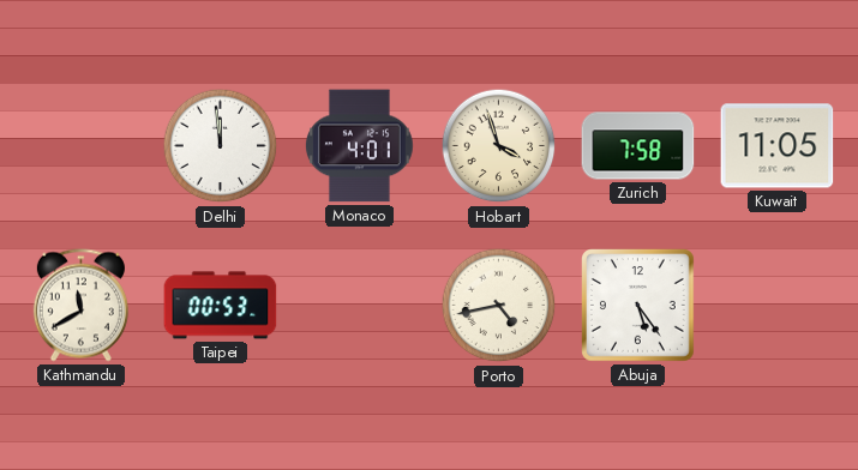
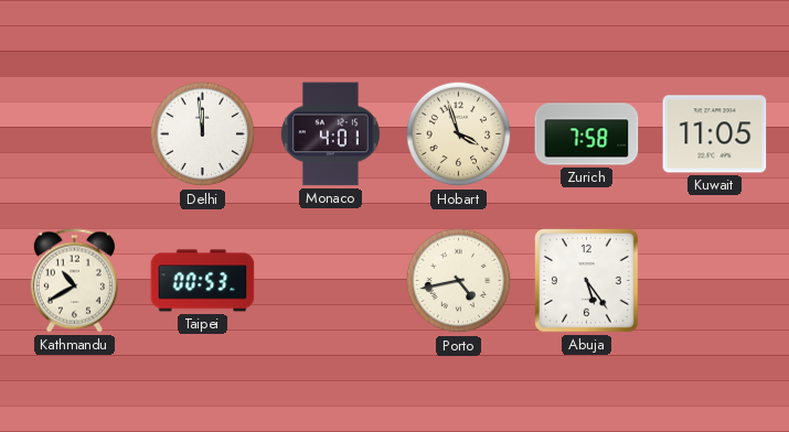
Kathmandu: 11:40 -> 10:40
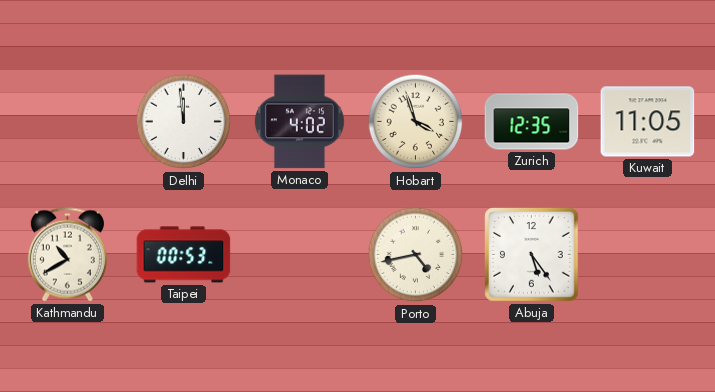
Monaco: 4:01 -> 4:02
Zurich: 7:58 -> 12:35
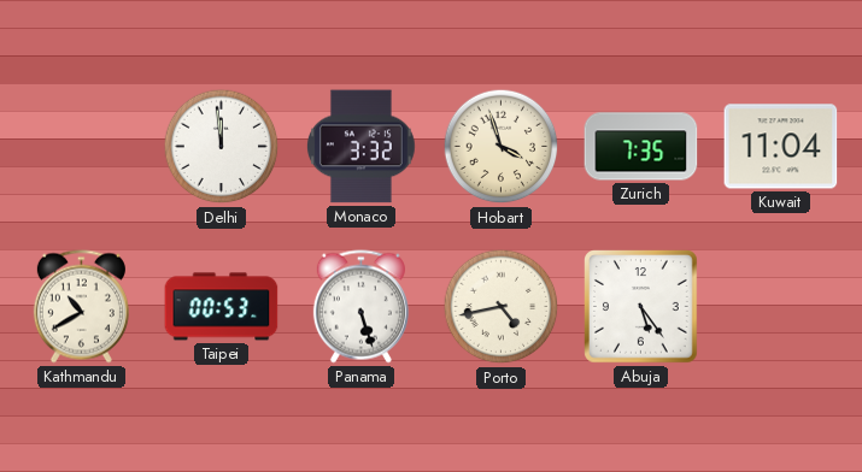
Monaco: 4:02 -> 3:32
Zurich: 12:35 -> 7:35
Kuwait: 11:05 -> 11:04
Panama: none -> 5:27
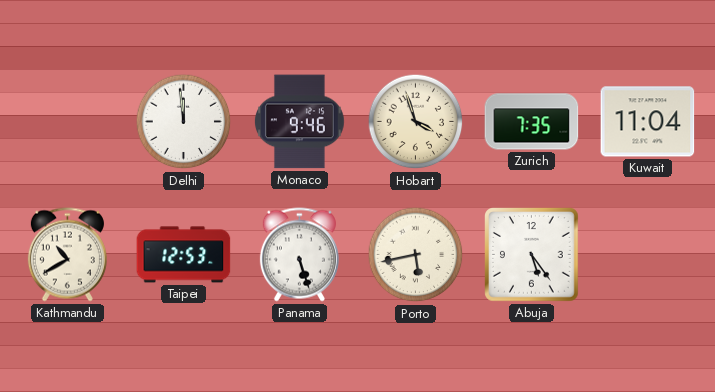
Monaco: 3:32 -> 9:46
Taipei: 00:53 -> 12:53
Porto: 4:43 -> 5:43
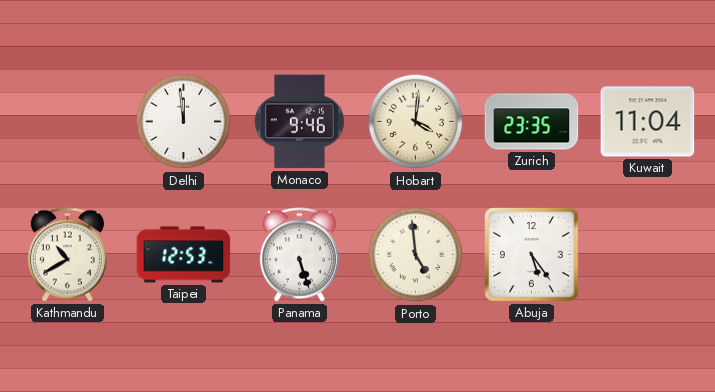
Hobart: 3:57 -> 4:01
Zurich: 7:35 -> 23:35
Porto: 5:43 -> 4:59
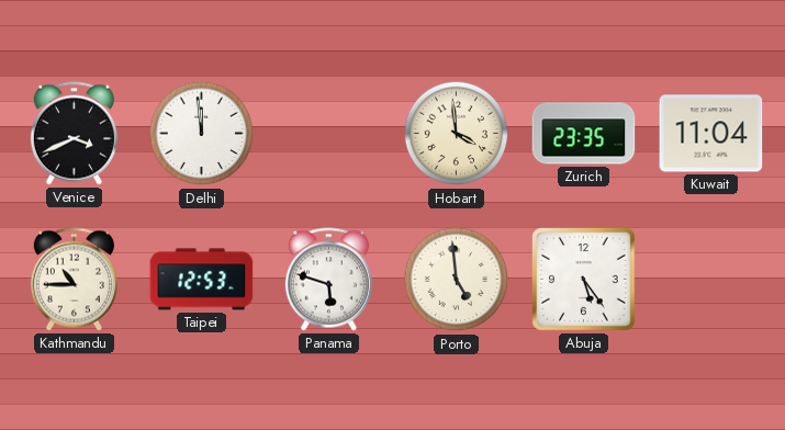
Venice: none -> 3:41
Monaco: 9:46 -> none
Hobart: 4:01 -> 3:59
Kathmandu: 10:40 -> 10:45
Panama: 5:27 -> 5:48
